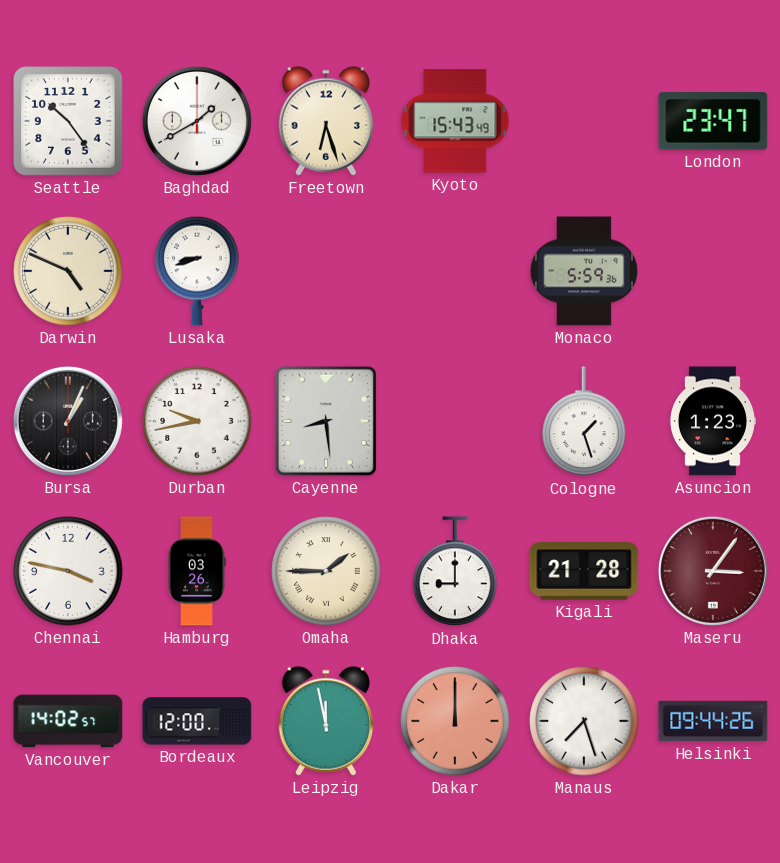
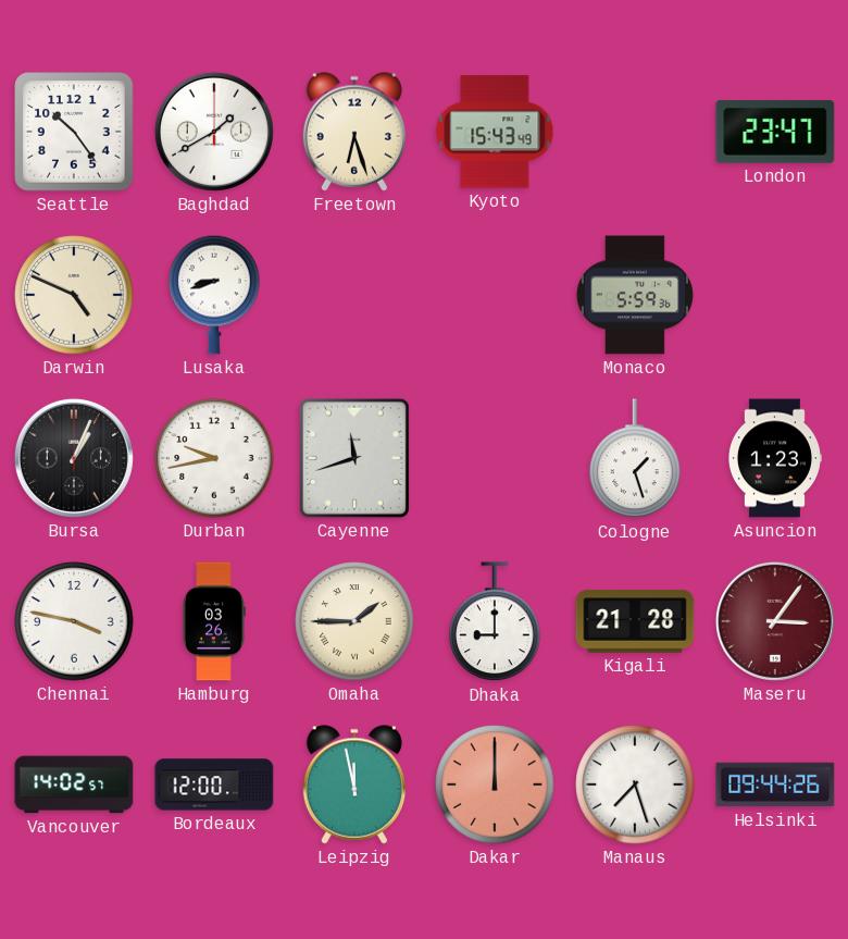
Cayenne: 8:29 -> 11:42
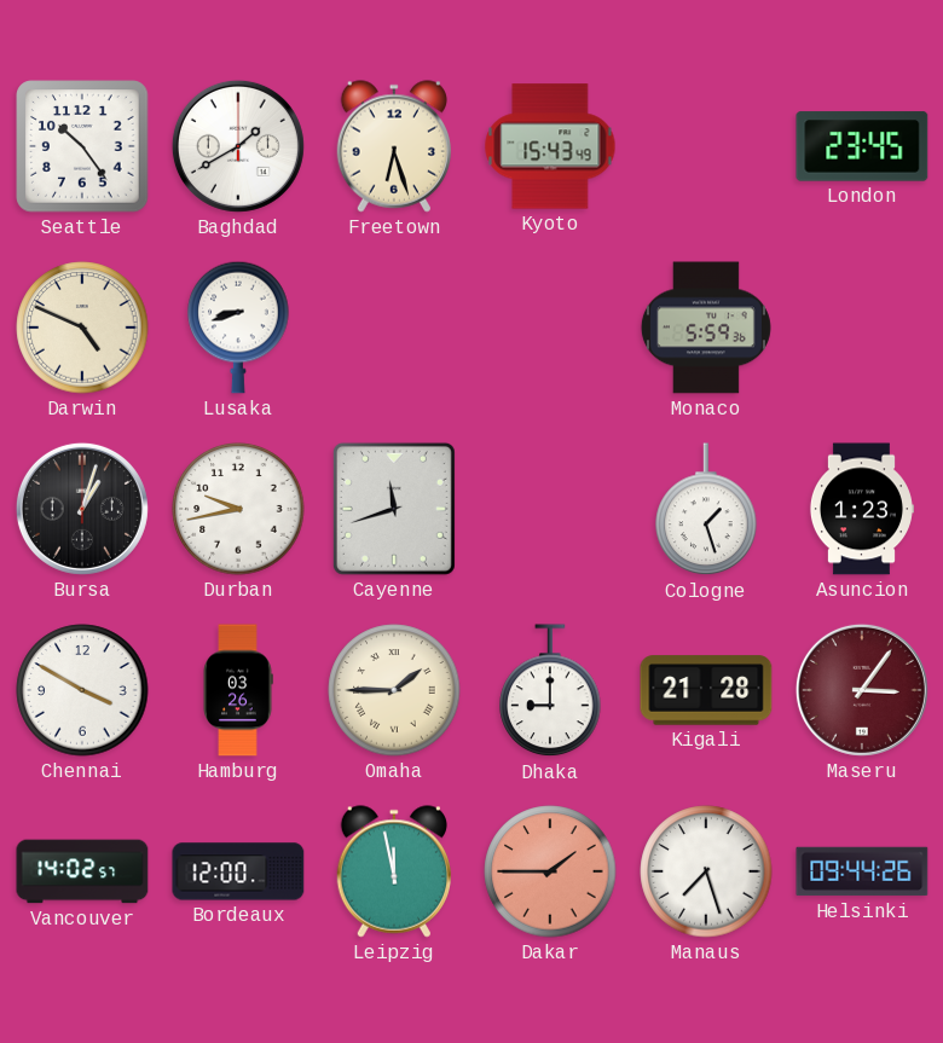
London: 23:47 -> 23:45
Bursa: 1:04 -> 1:03
Chennai: 3:47 -> 3:50
Dakar: 12:00 -> 1:45
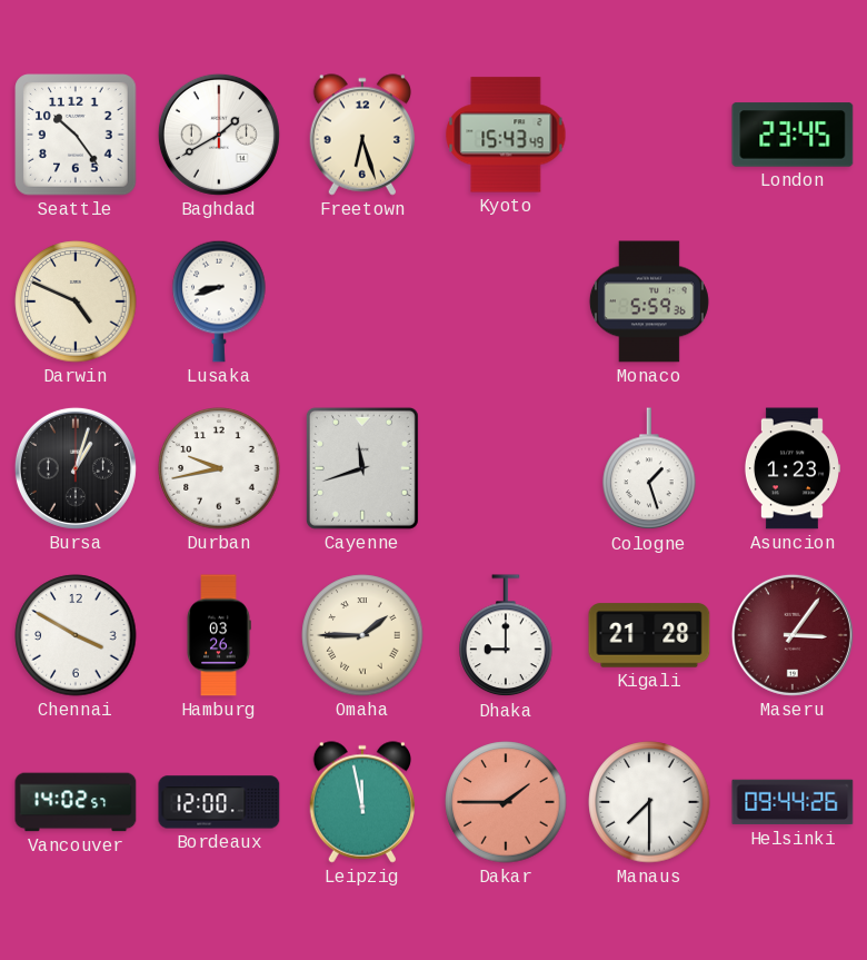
Manaus: 7:27 -> 7:30
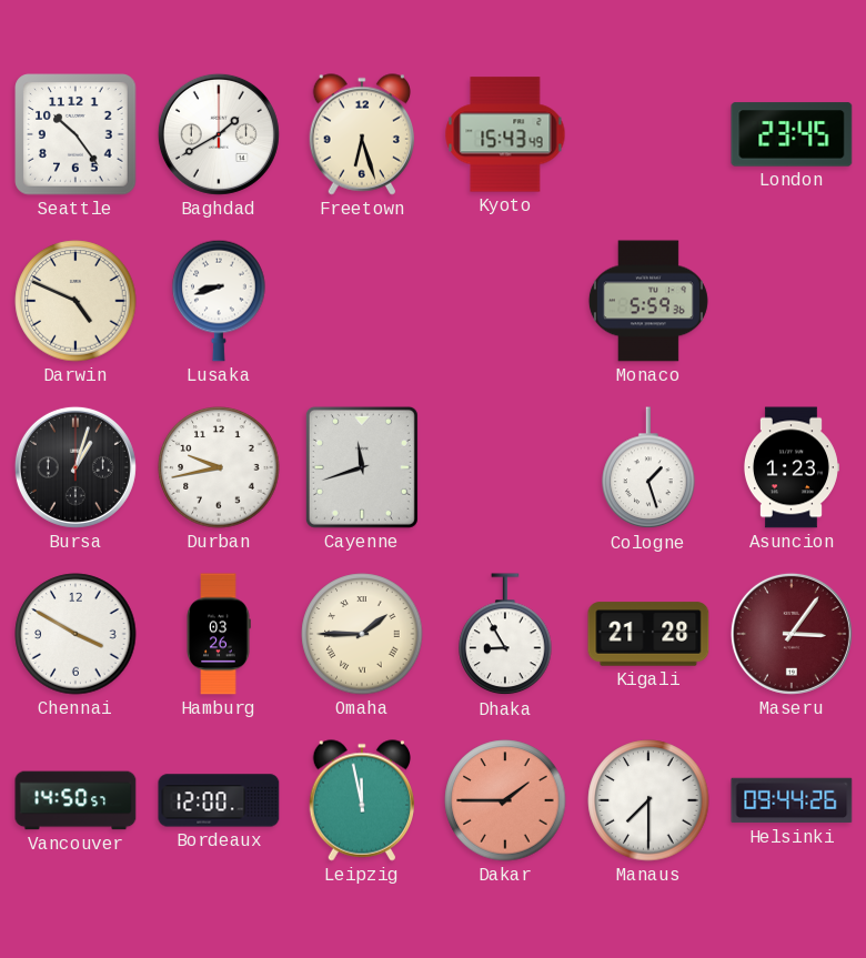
Dhaka: 9:00 -> 8:55
Vancouver: 14:02 -> 14:50
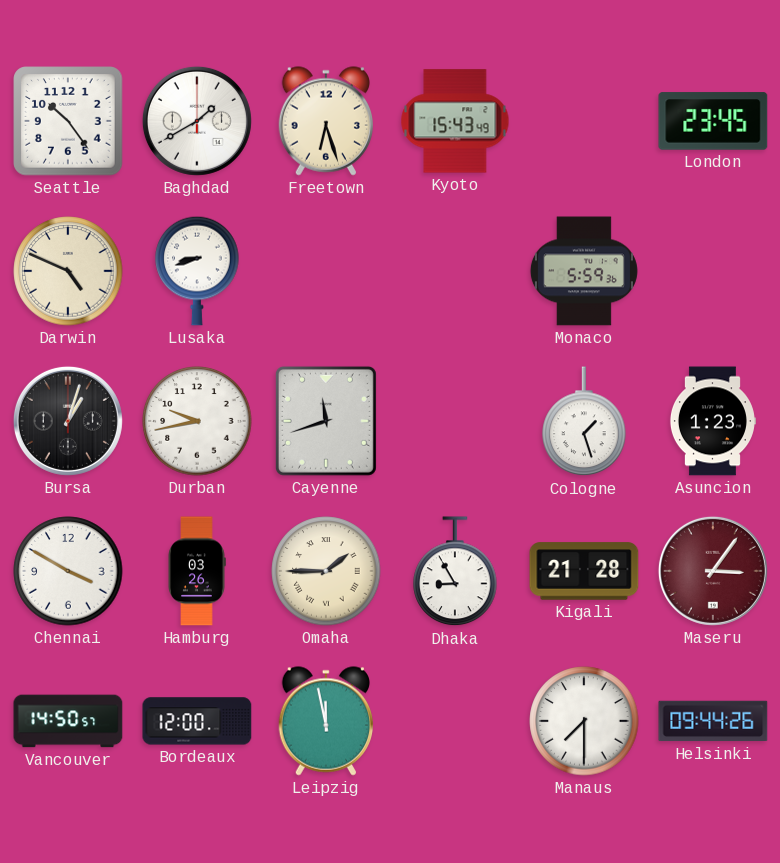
Dakar: 1:45 -> none
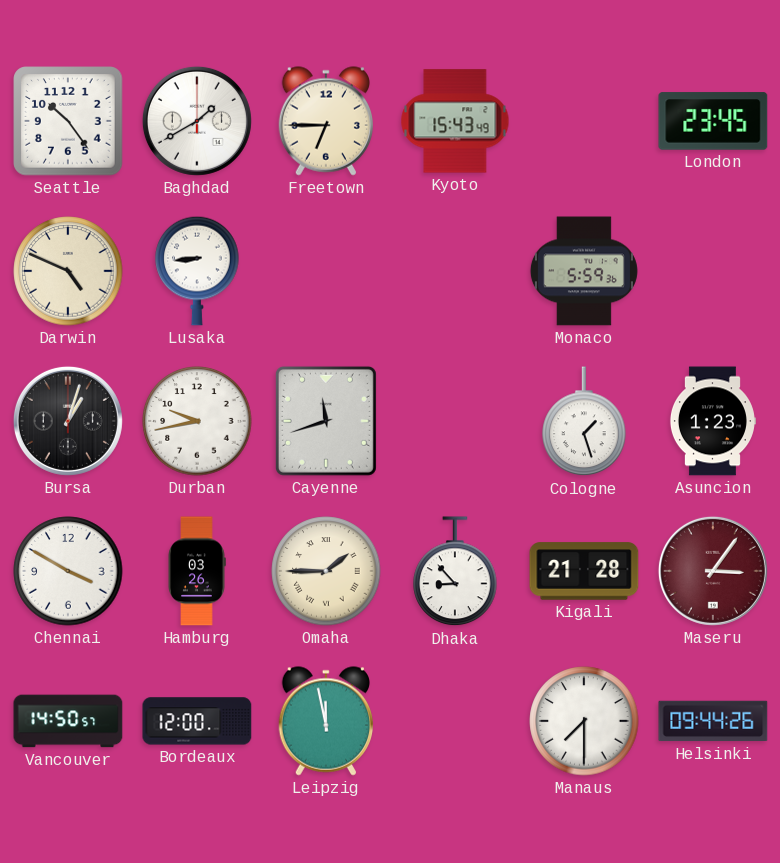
Freetown: 6:27 -> 6:45
Lusaka: 8:42 -> 8:44
Dhaka: 8:55 -> 8:53
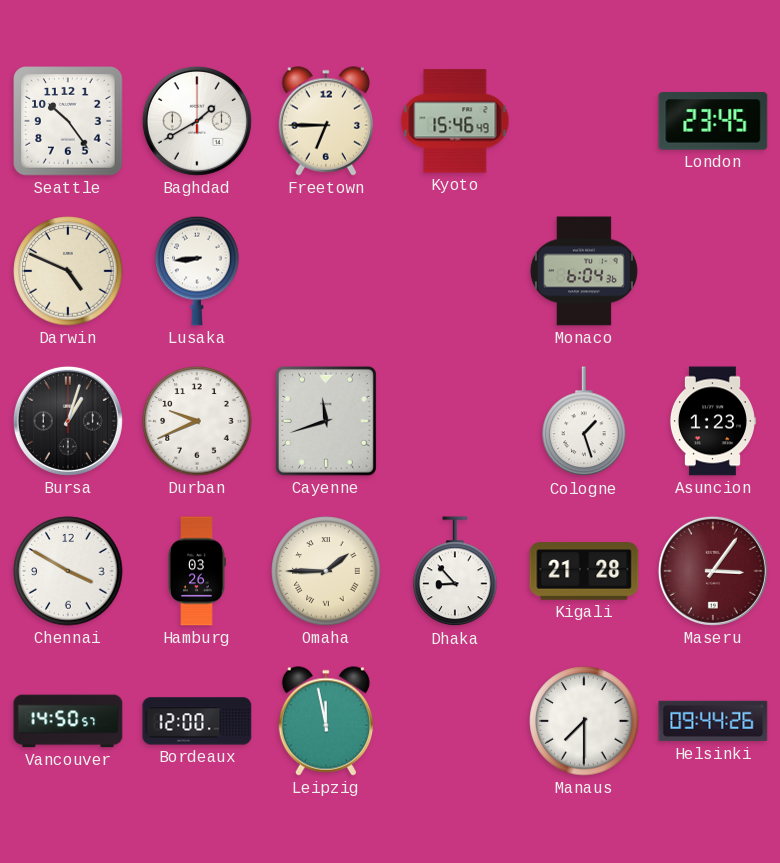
Kyoto: 15:43 -> 15:46
Monaco: 5:59 -> 6:04
Durban: 9:43 -> 9:41
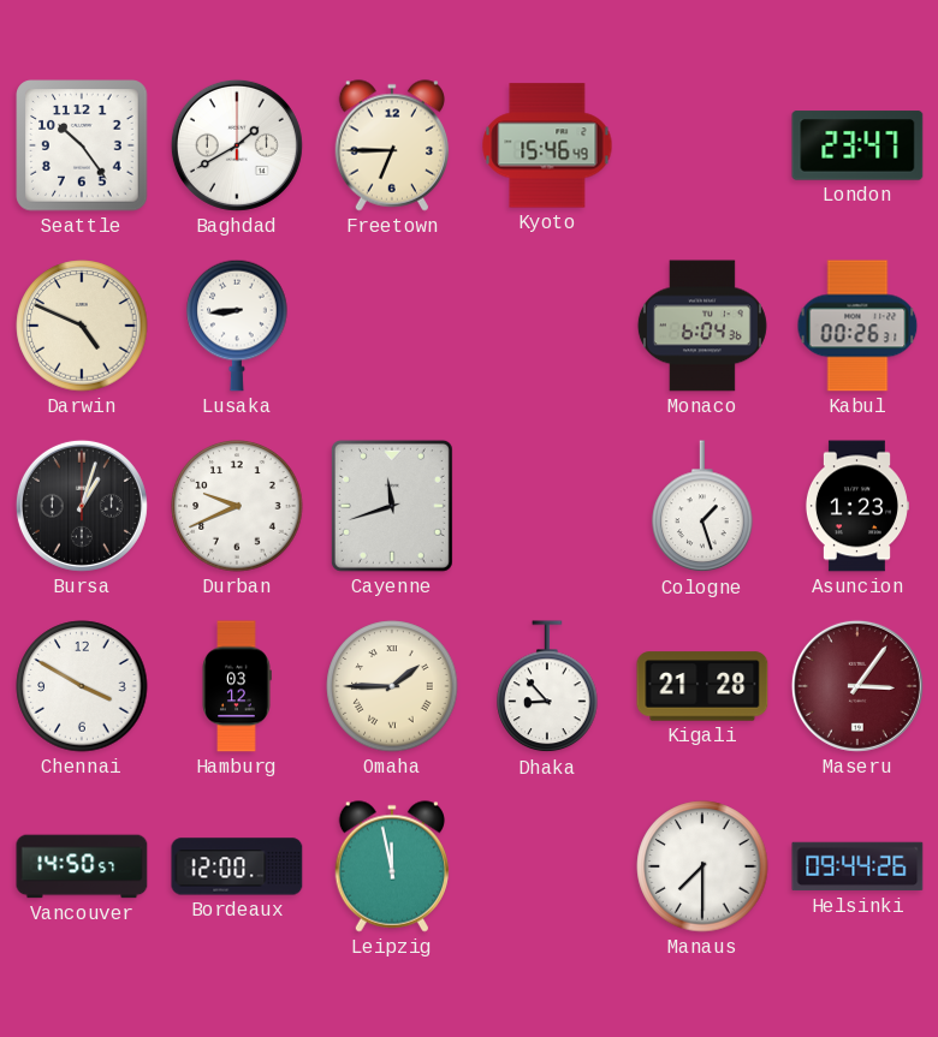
London: 23:45 -> 23:47
Kabul: none -> 00:26
Hamburg: 03:26 -> 03:12
